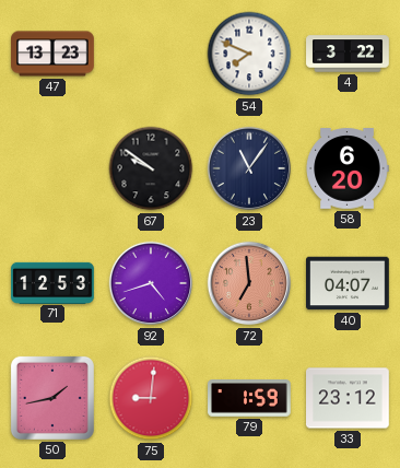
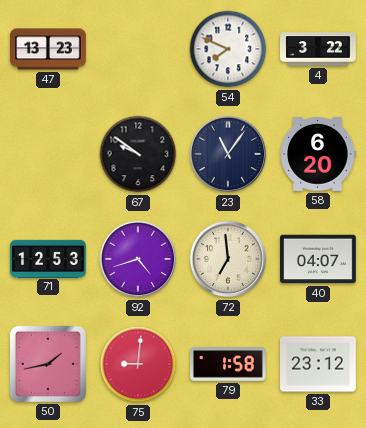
72 dial: salmon -> cream
79: 1:59 -> 1:58
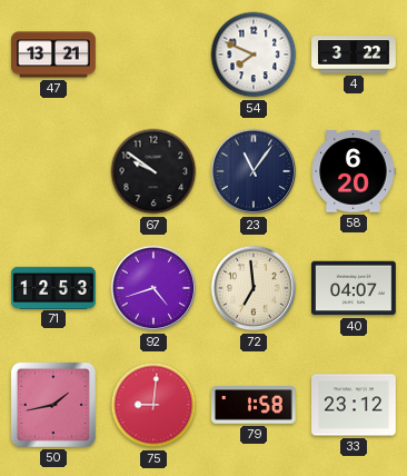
47: 13:23 -> 13:21
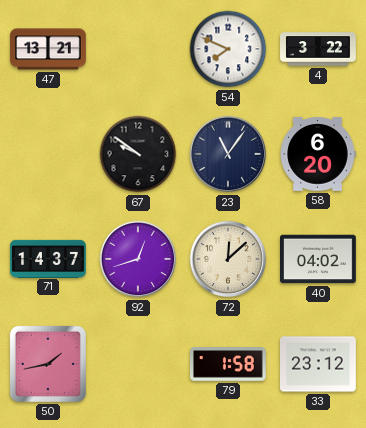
71: 12:53 -> 14:37
92: 4:42 -> 12:42
72: 6:59 -> 12:08
40: 04:07 -> 04:02
75: 9:01 -> none
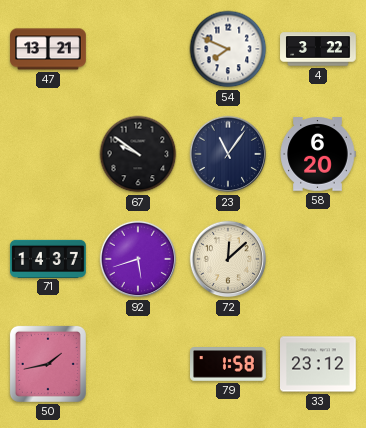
92: 12:42 -> 5:42
40: 04:02 -> none
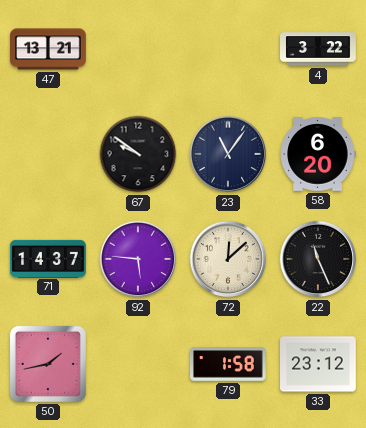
54: 7:49 -> none
92: 5:42 -> 5:46
22: none -> 11:26
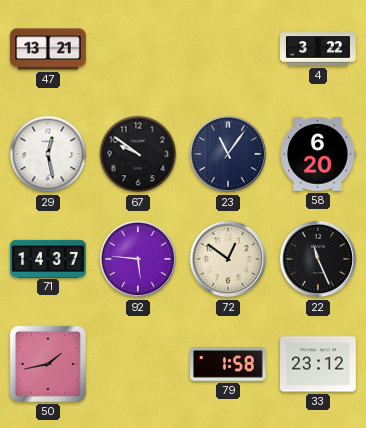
29: none -> 12:28
72: 12:08 -> 12:51
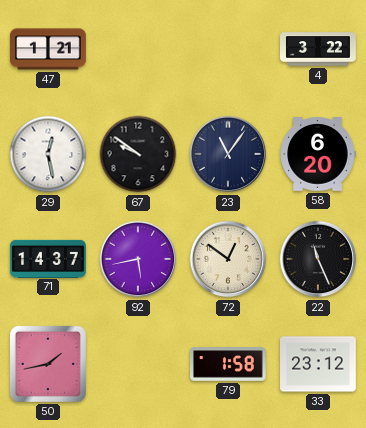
47: 13:21 -> 1:21
92: 5:46 -> 5:43
